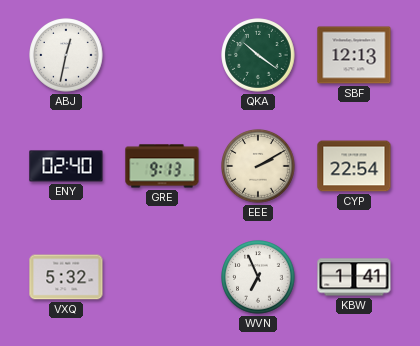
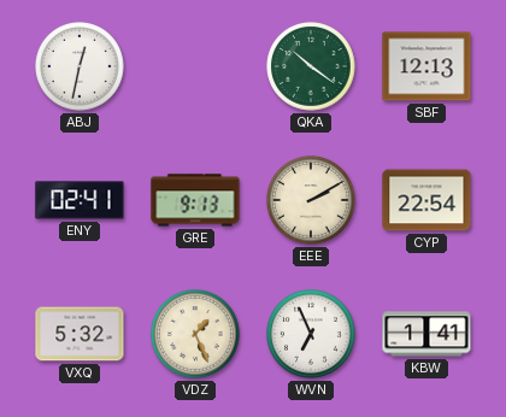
ENY: 02:40 -> 02:41
VDZ: none -> 1:26
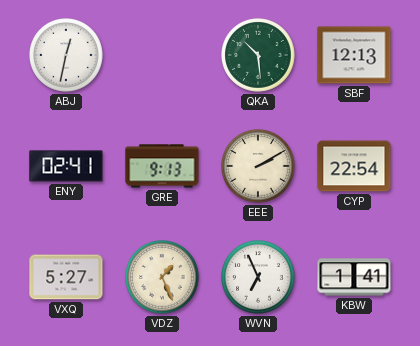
QKA: 10:21 -> 10:29
VXQ: 5:32 -> 5:27
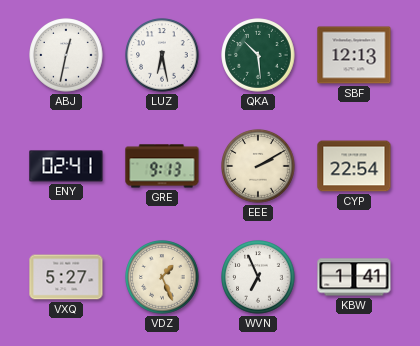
LUZ: none -> 6:28
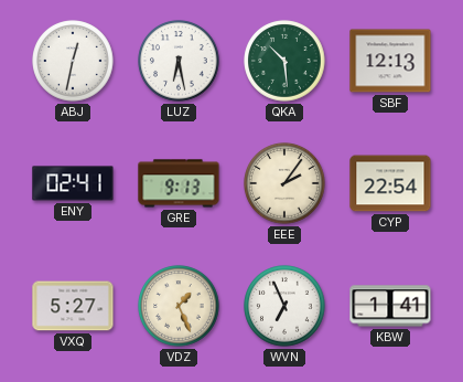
EEE: 2:10 -> 2:06
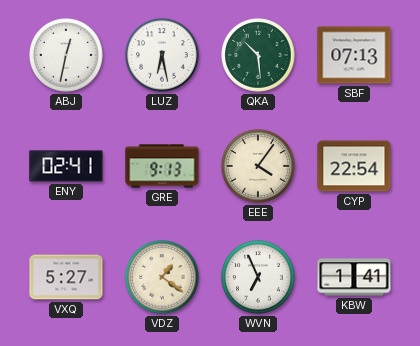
SBF: 12:13 -> 07:13
EEE: 2:06 -> 4:06
VDZ: 1:26 -> 1:21
